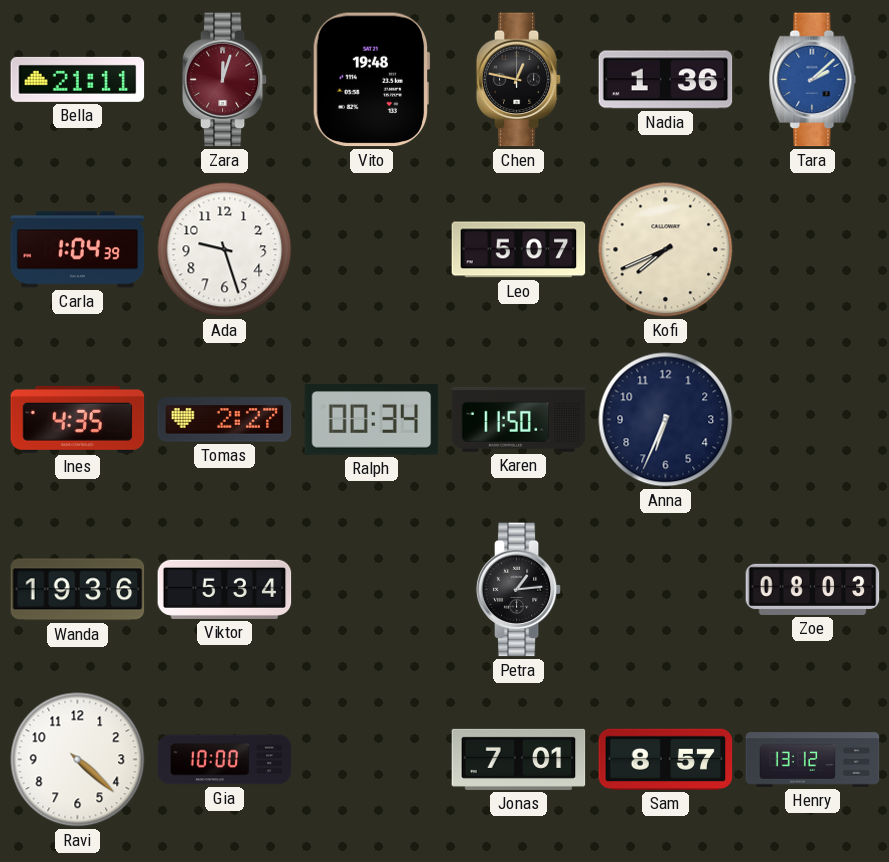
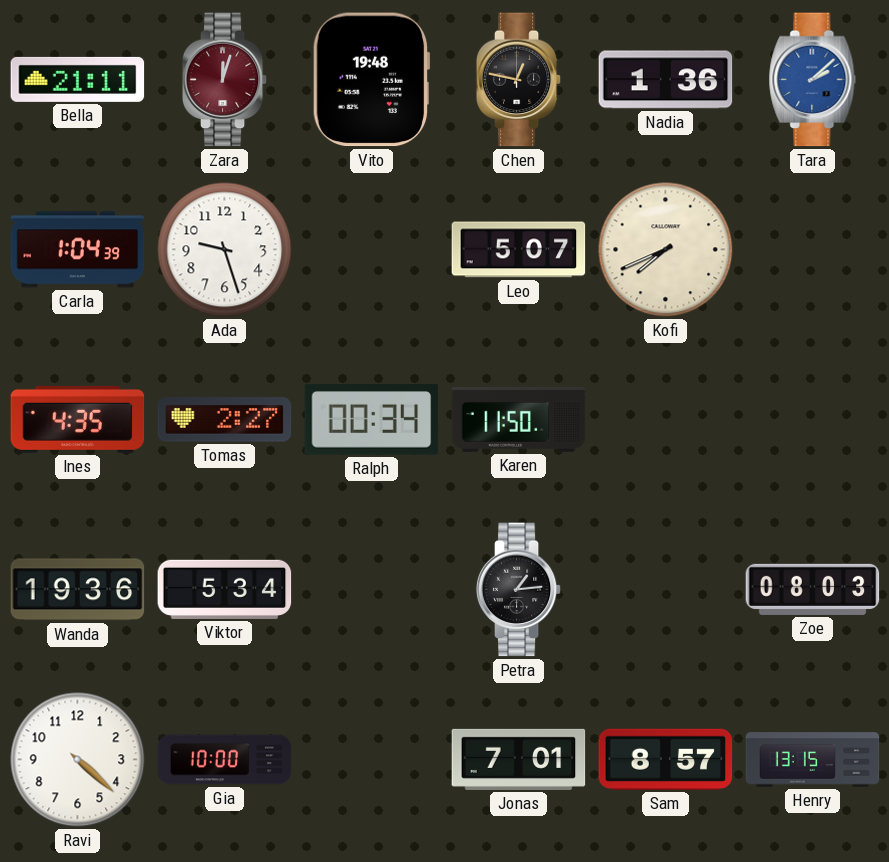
Anna: 6:34 -> none
Henry: 13:12 -> 13:15
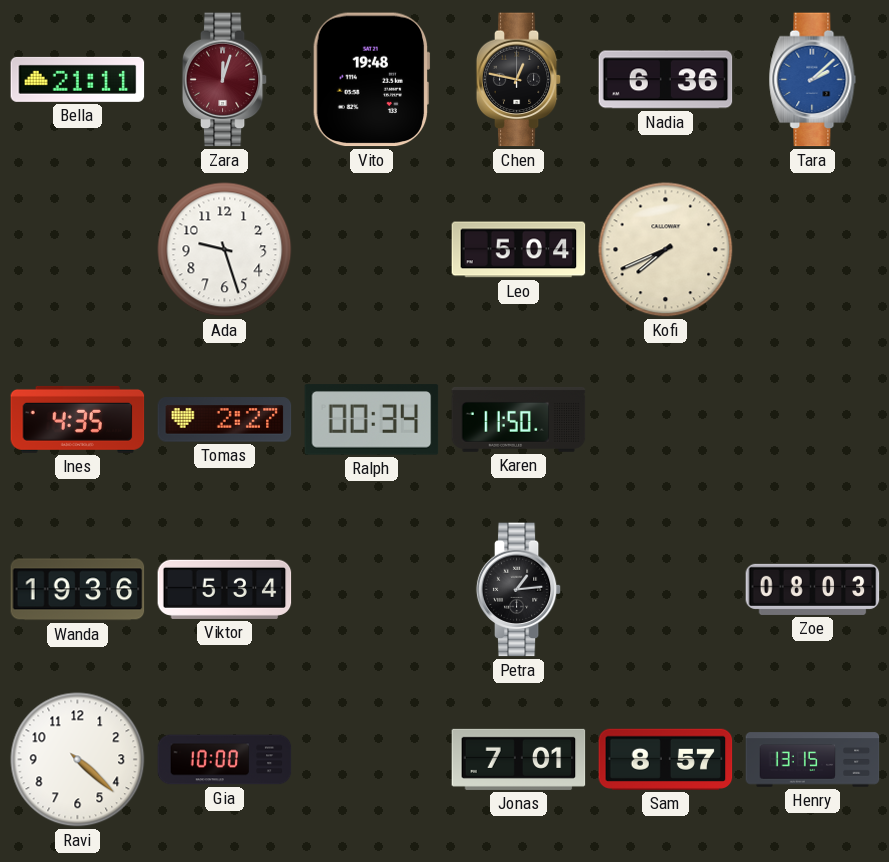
Nadia: 1:36 -> 6:36
Carla: 1:04 -> none
Leo: 5:07 -> 5:04
